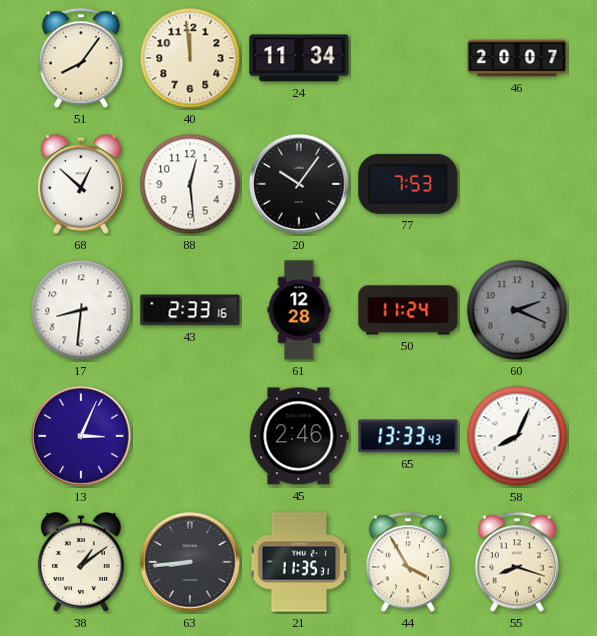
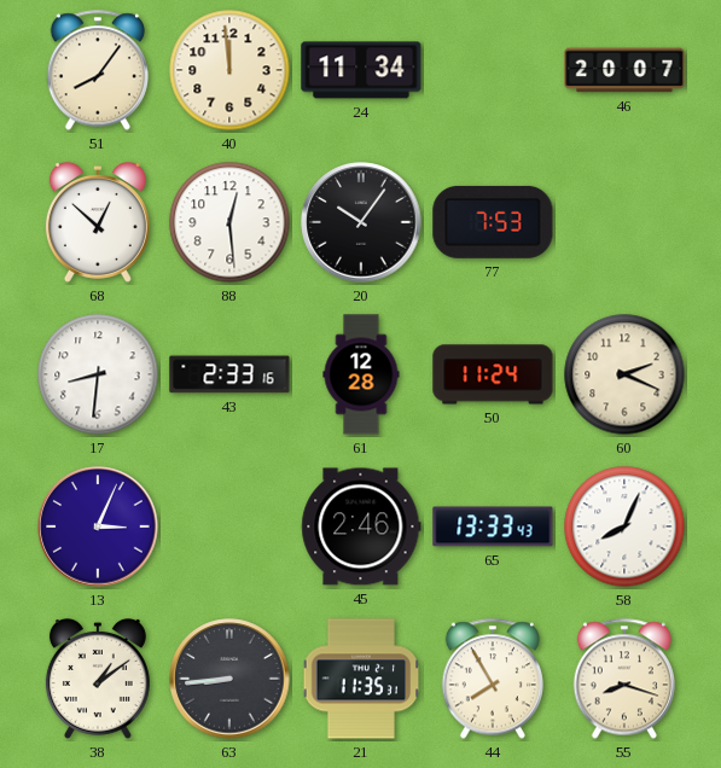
60 dial: grey -> cream
44: 3:55 -> 7:55
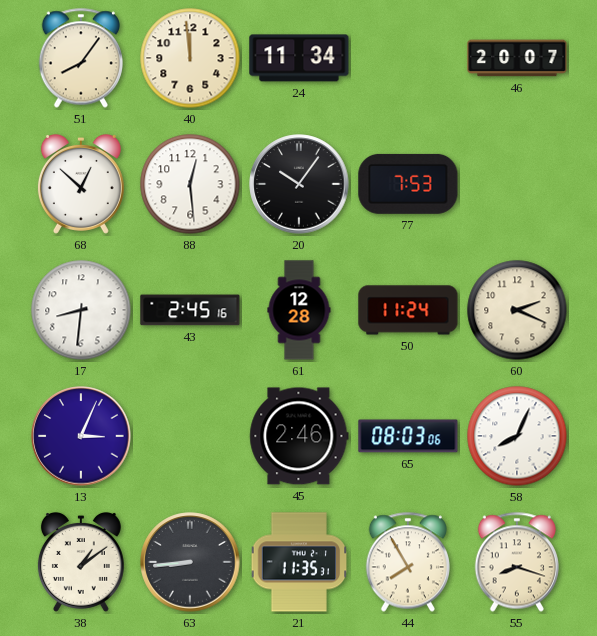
43: 2:33 -> 2:45
65: 13:33 -> 08:03
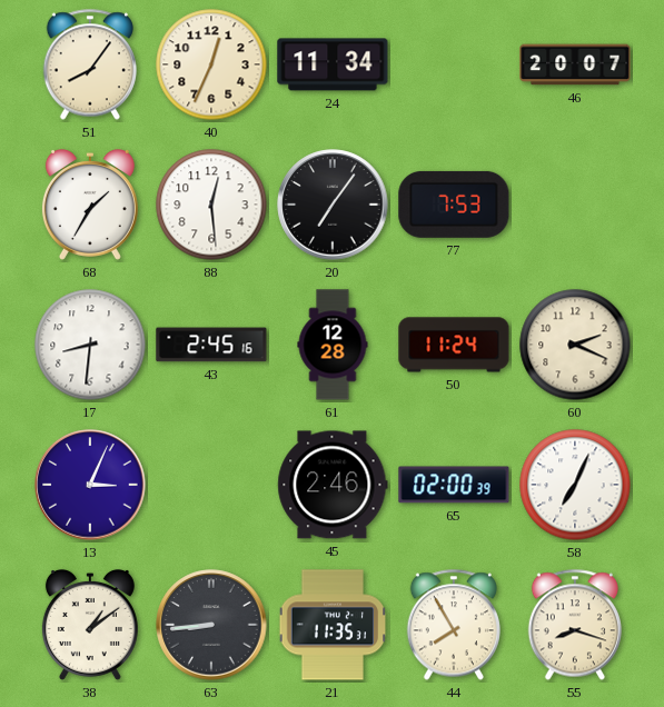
40: 11:59 -> 12:34
68: 12:52 -> 1:35
20: 10:06 -> 7:06
65: 08:03 -> 02:00
58: 8:04 -> 7:04
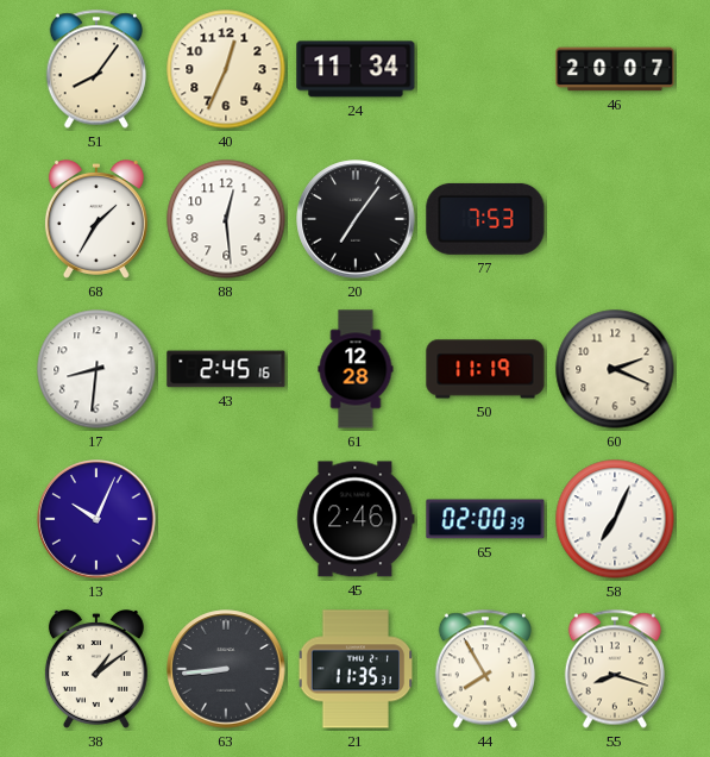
50: 11:24 -> 11:19
13: 3:04 -> 10:04
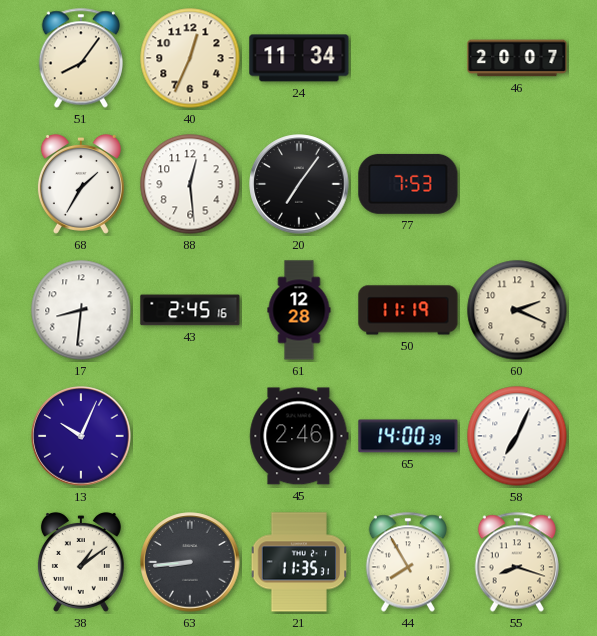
65: 02:00 -> 14:00
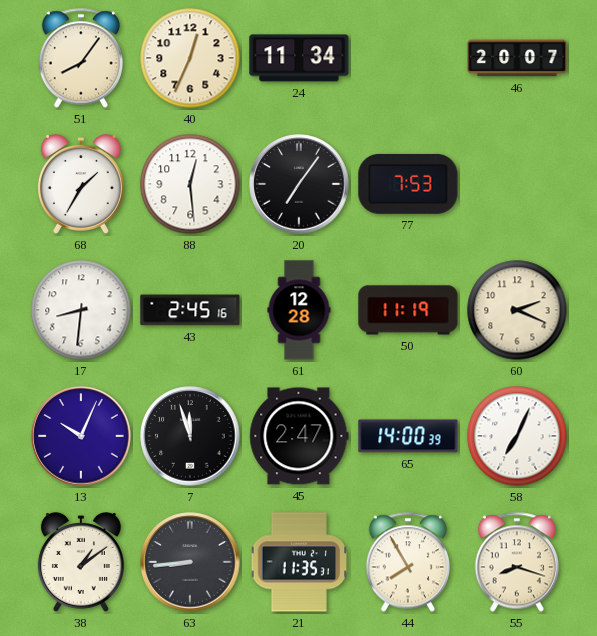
7: none -> 11:57
45: 2:46 -> 2:47
